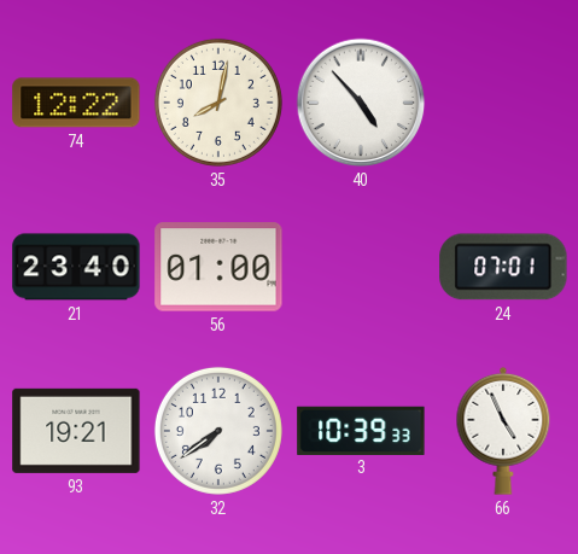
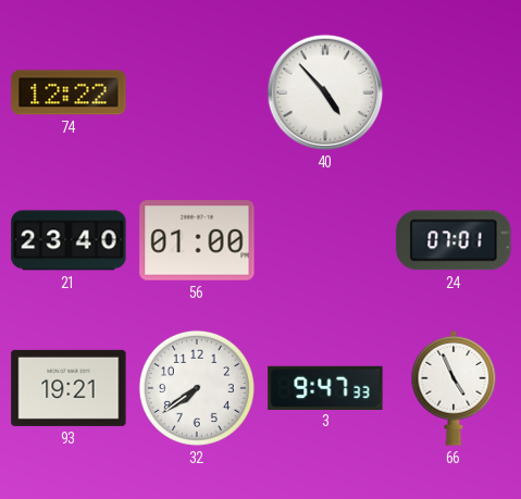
35: 8:02 -> none
3: 10:39 -> 9:47
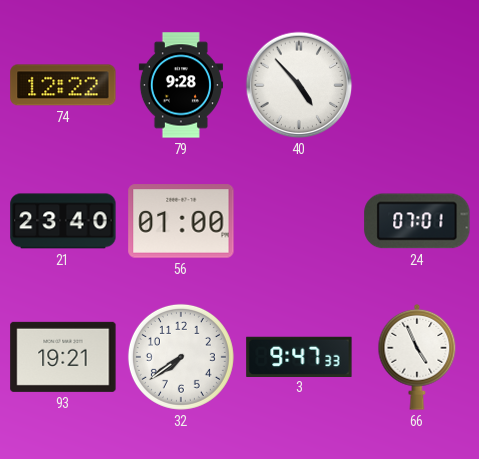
79: none -> 9:28
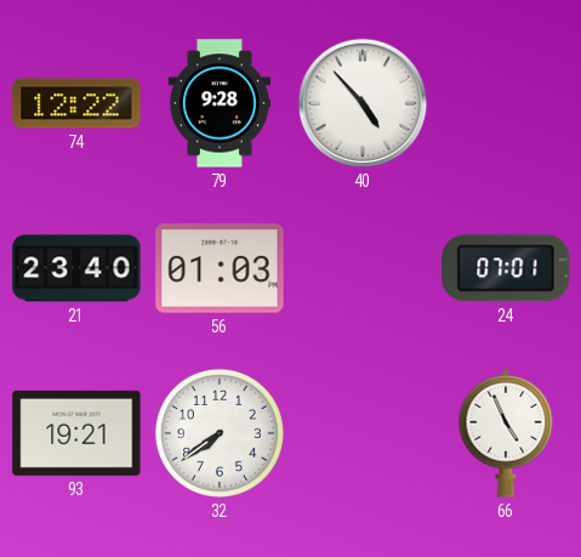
56: 01:00 -> 01:03
3: 9:47 -> none
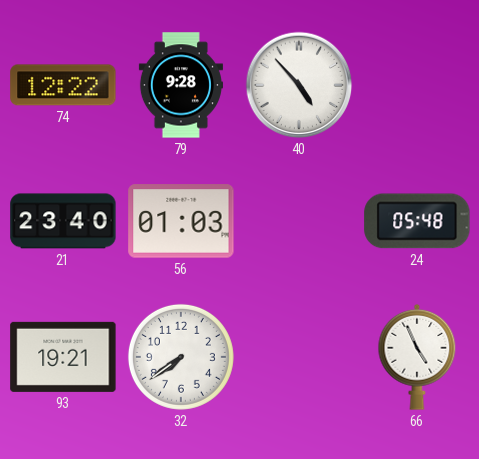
24: 07:01 -> 05:48
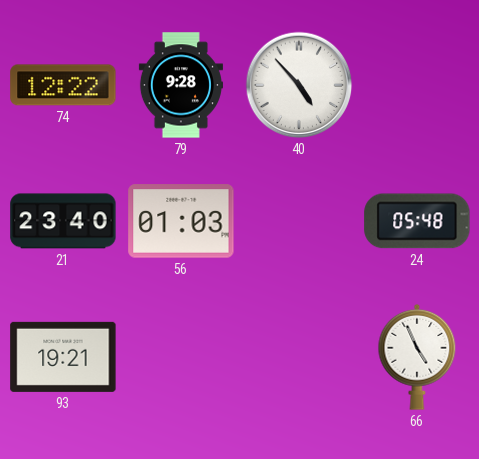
32: 7:39 -> none
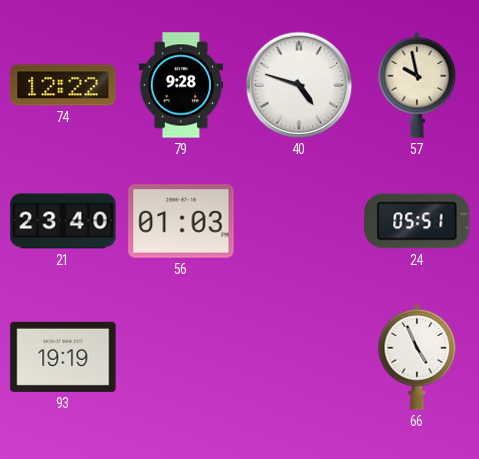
40: 4:53 -> 4:48
57: none -> 9:58
24: 05:48 -> 05:51
93: 19:21 -> 19:19
